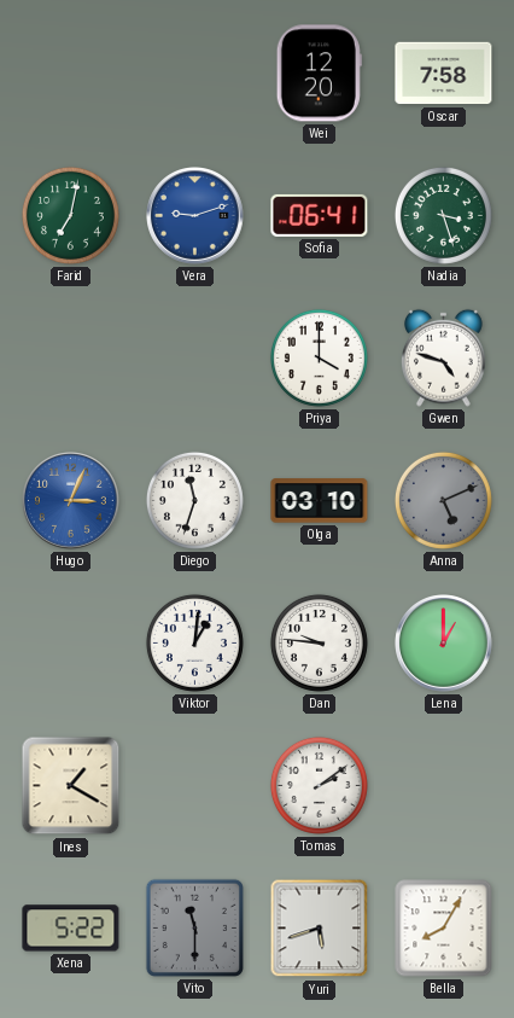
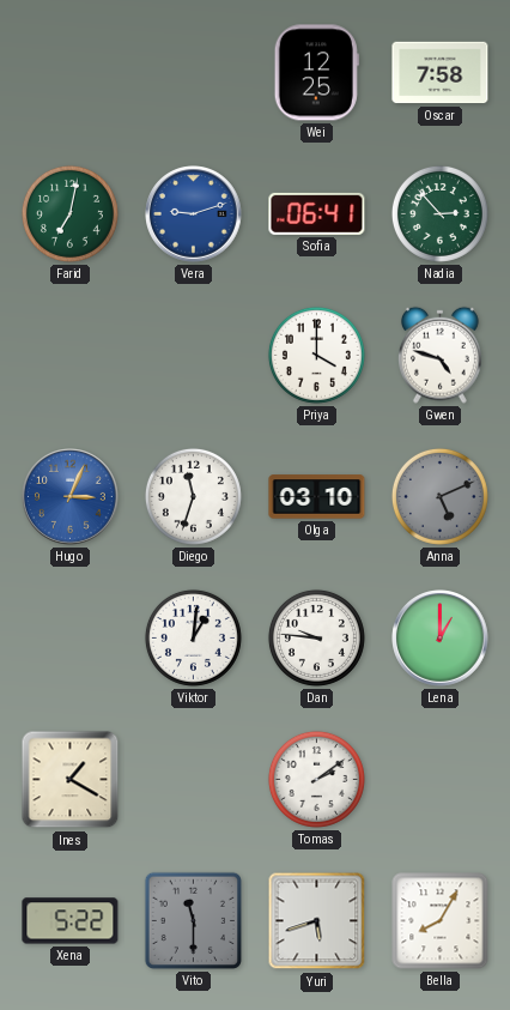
Wei: 12:20 -> 12:25
Nadia: 3:27 -> 2:53
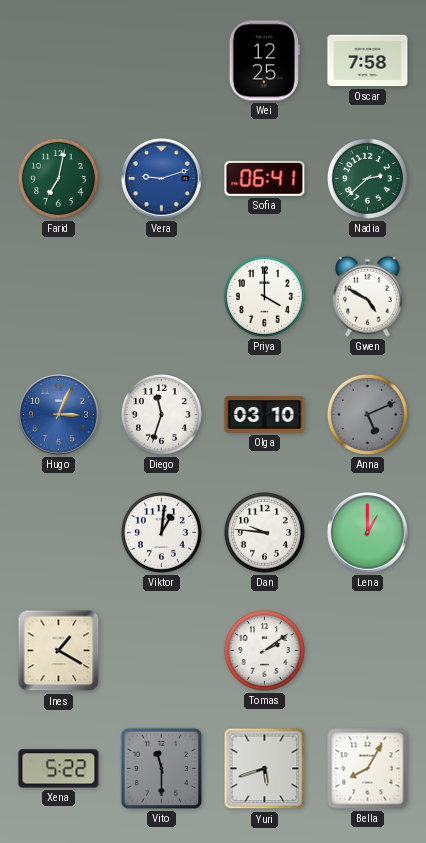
Nadia: 2:53 -> 2:38
Gwen: 4:48 -> 4:50
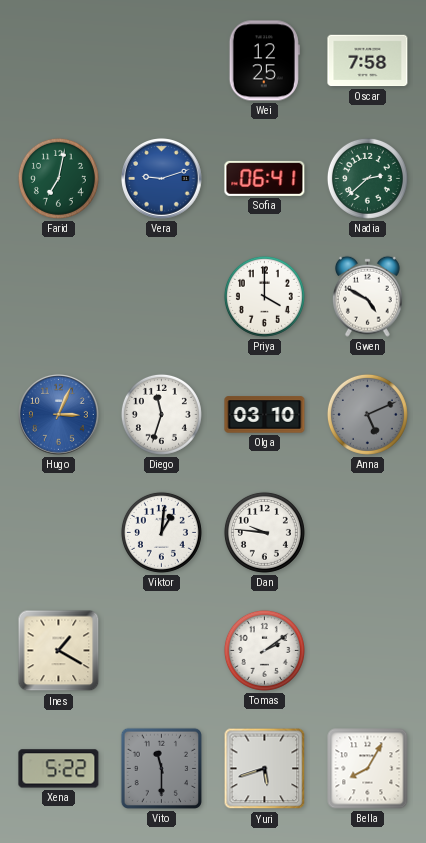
Lena: 1:00 -> none
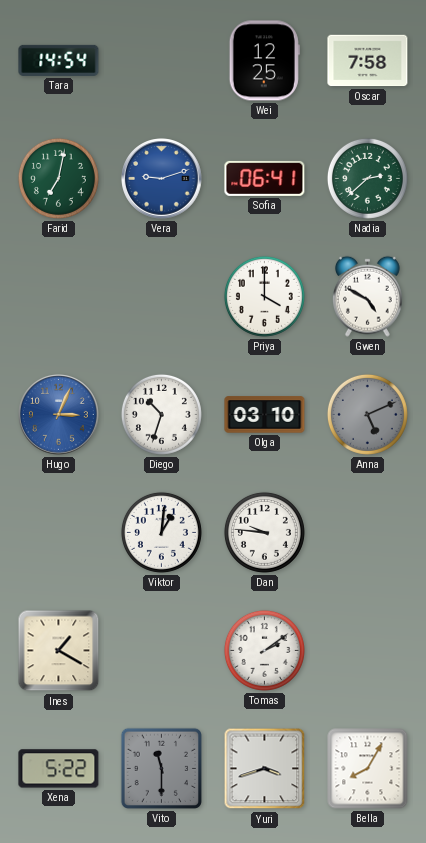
Tara: none -> 14:54
Diego: 11:33 -> 10:33
Yuri: 5:42 -> 3:42
